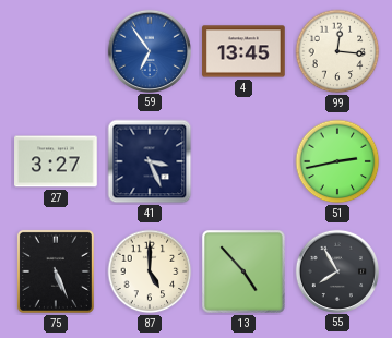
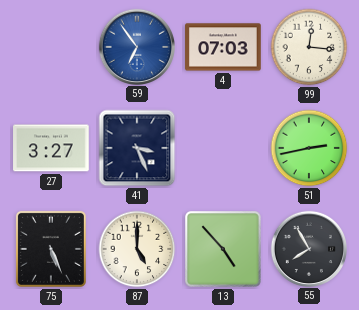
4: 13:45 -> 07:03
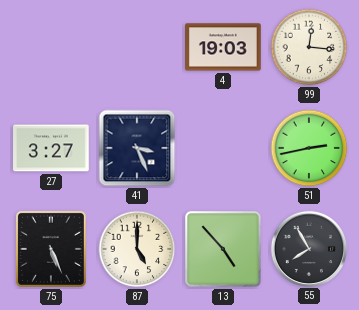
59: 6:54 -> none
4: 07:03 -> 19:03
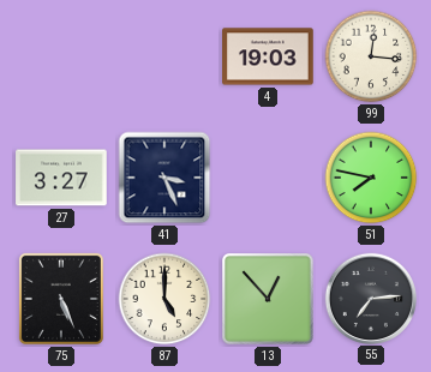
51: 2:43 -> 7:47
13: 4:53 -> 12:53
55: 7:55 -> 7:14
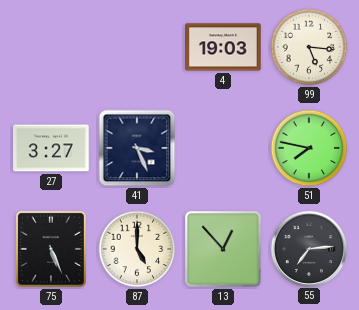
99: 12:16 -> 5:16
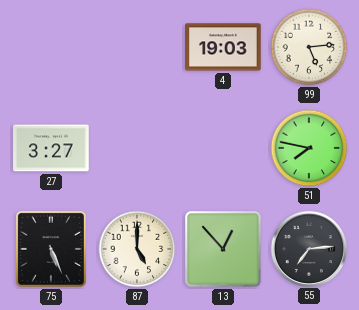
99: 5:16 -> 5:14
41: 3:26 -> none
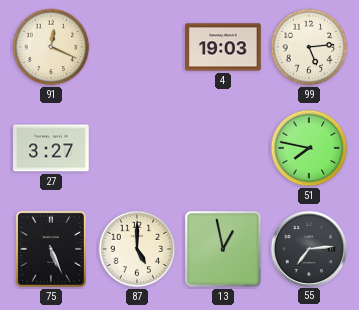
91: none -> 12:19
13: 12:53 -> 12:58
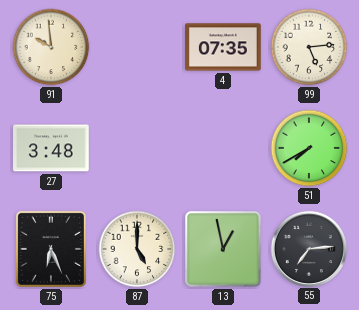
91: 12:19 -> 9:59
4: 19:03 -> 07:35
27: 3:27 -> 3:48
51: 7:47 -> 7:40
75: 5:26 -> 6:26
